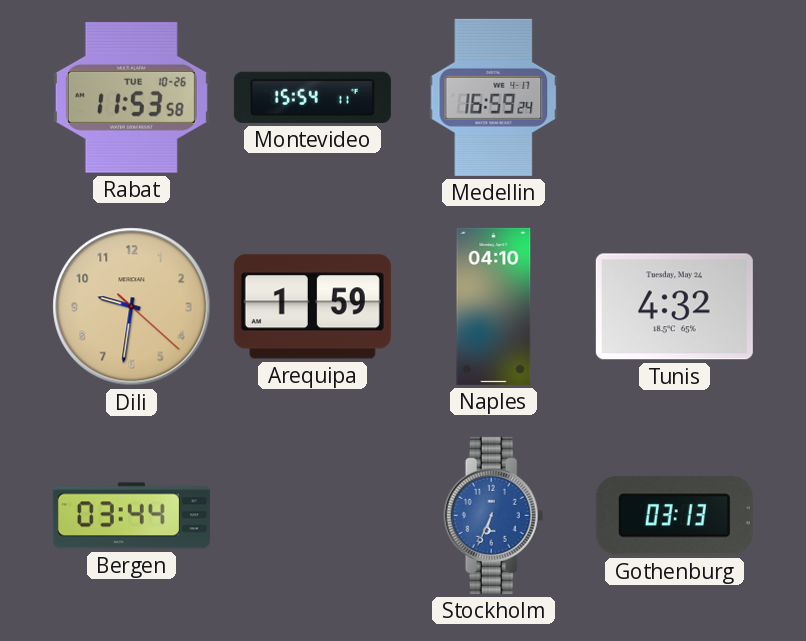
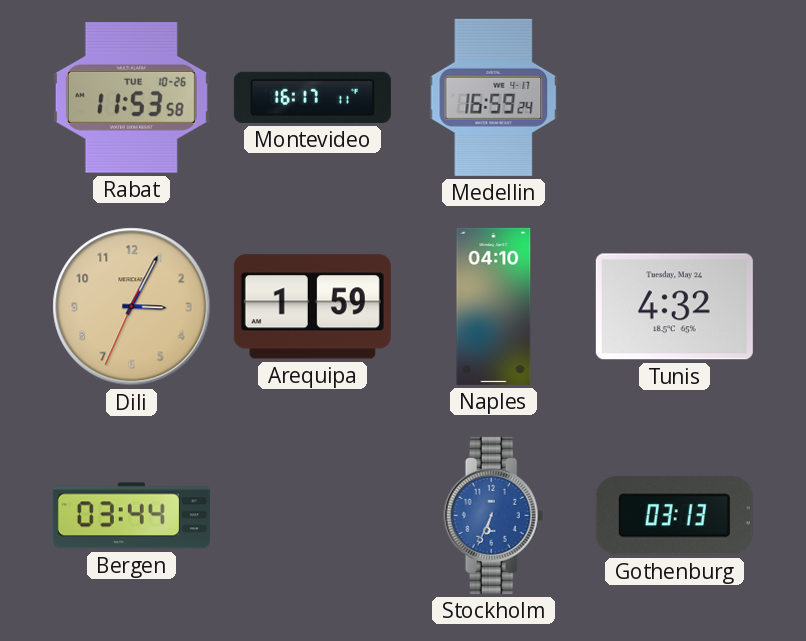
Montevideo: 15:54 -> 16:17
Dili: 9:31 -> 3:04
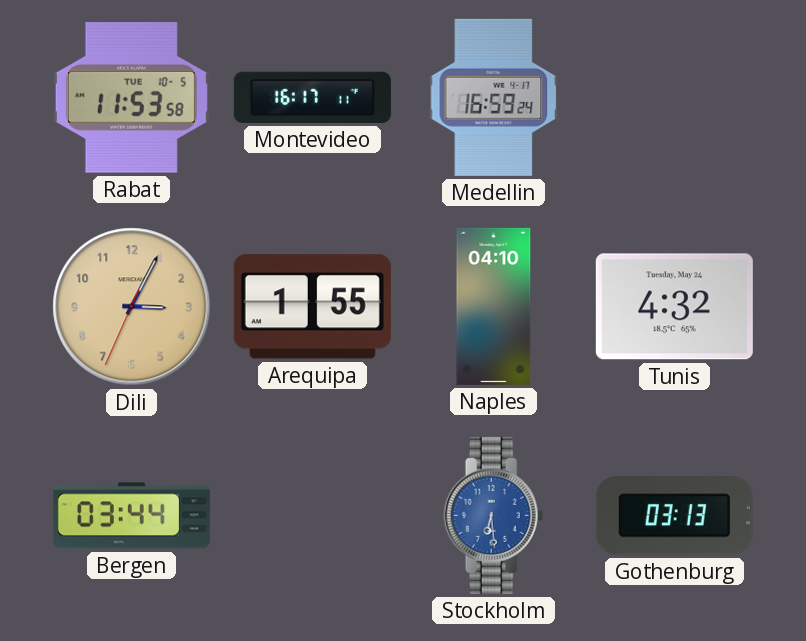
Rabat date: TUE 10-26 -> TUE 10-5
Arequipa: 1:59 -> 1:55
Stockholm: 6:34 -> 6:29
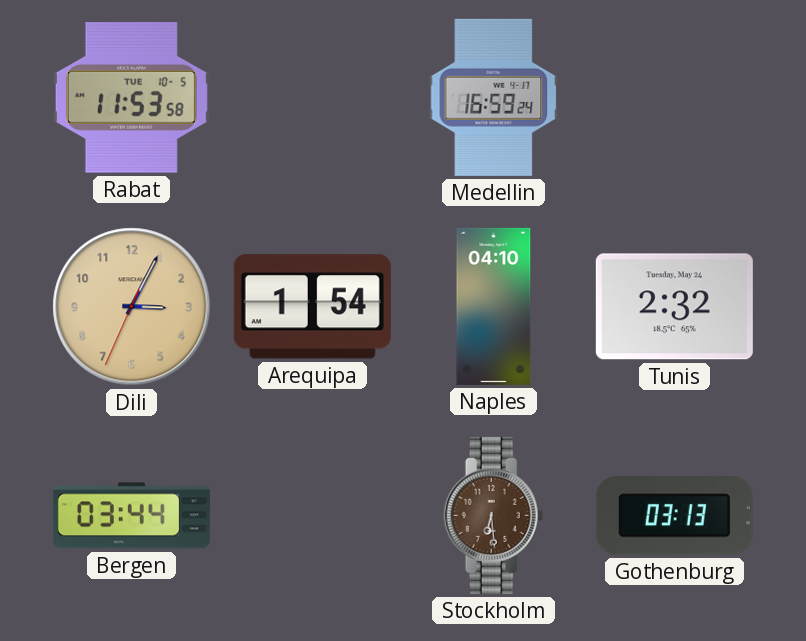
Montevideo: 16:17 -> none
Arequipa: 1:55 -> 1:54
Tunis: 4:32 -> 2:32
Stockholm dial: blue -> brown
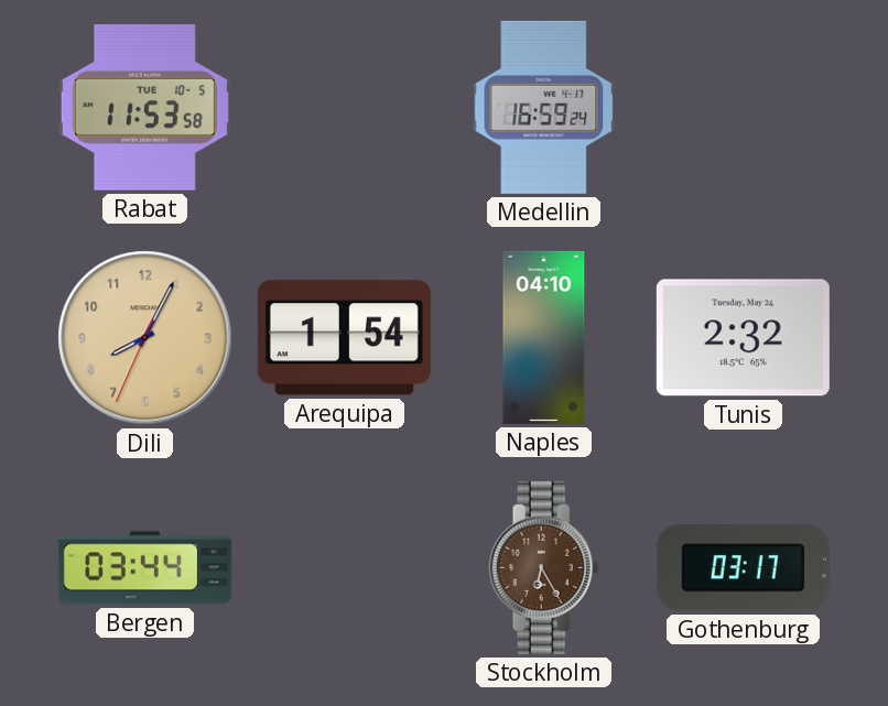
Dili: 3:04 -> 8:04
Stockholm: 6:29 -> 6:25
Gothenburg: 03:13 -> 03:17
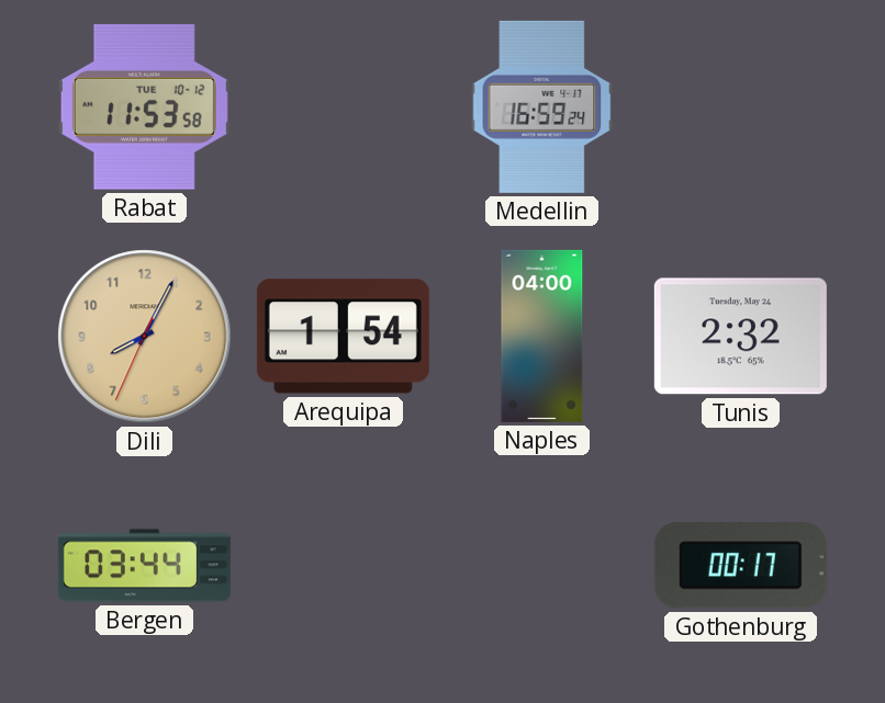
Rabat date: TUE 10-5 -> TUE 10-12
Naples: 04:10 -> 04:00
Stockholm: 6:25 -> none
Gothenburg: 03:17 -> 00:17
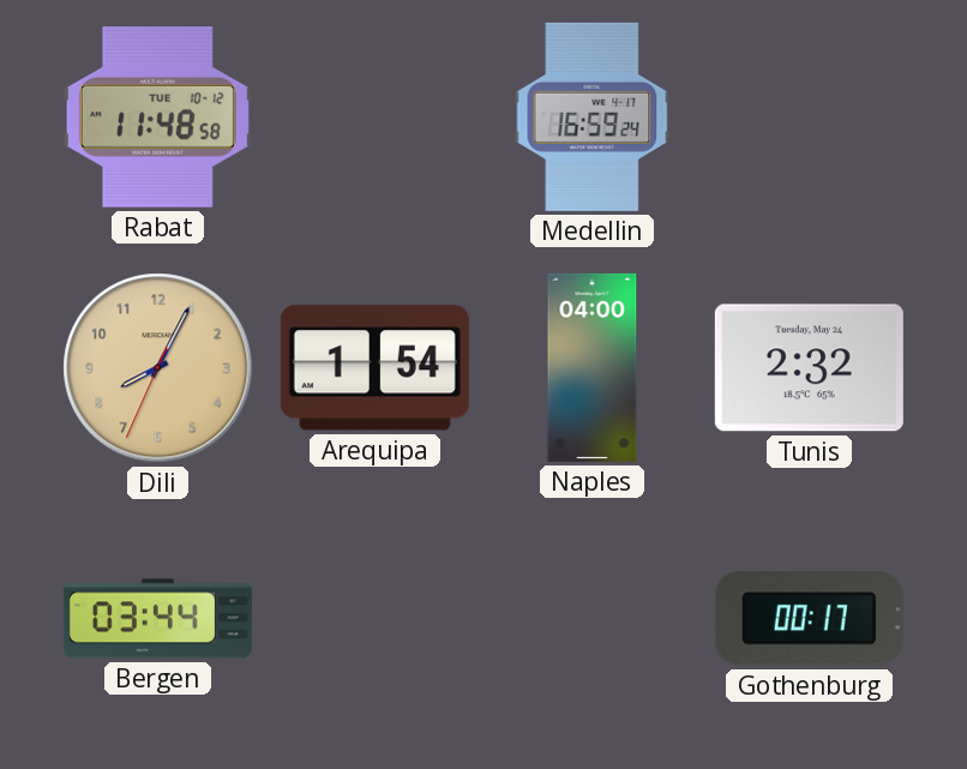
Rabat: 11:53 -> 11:48
